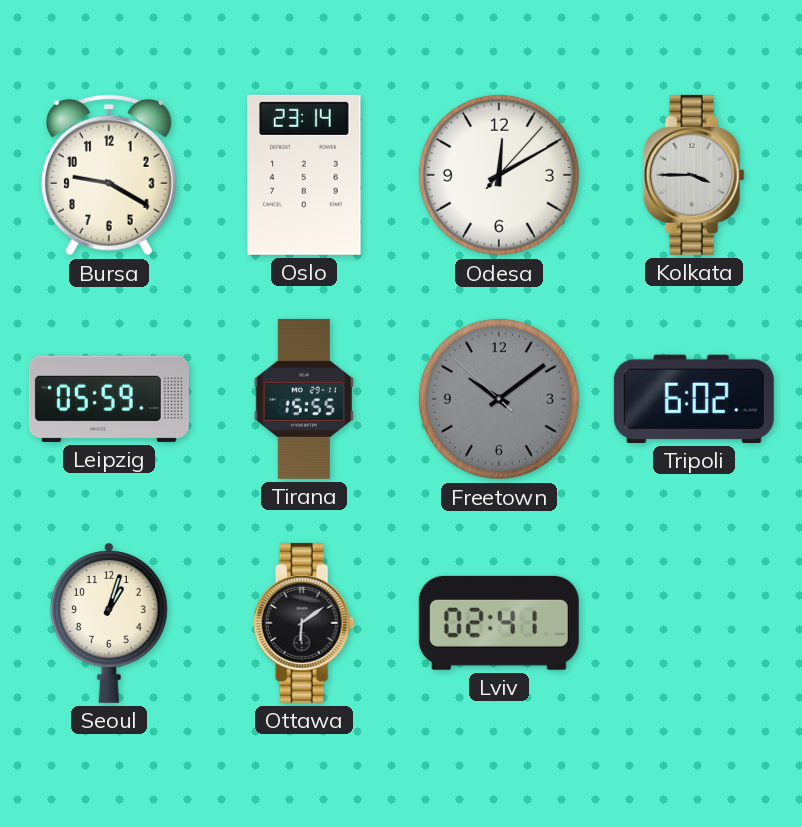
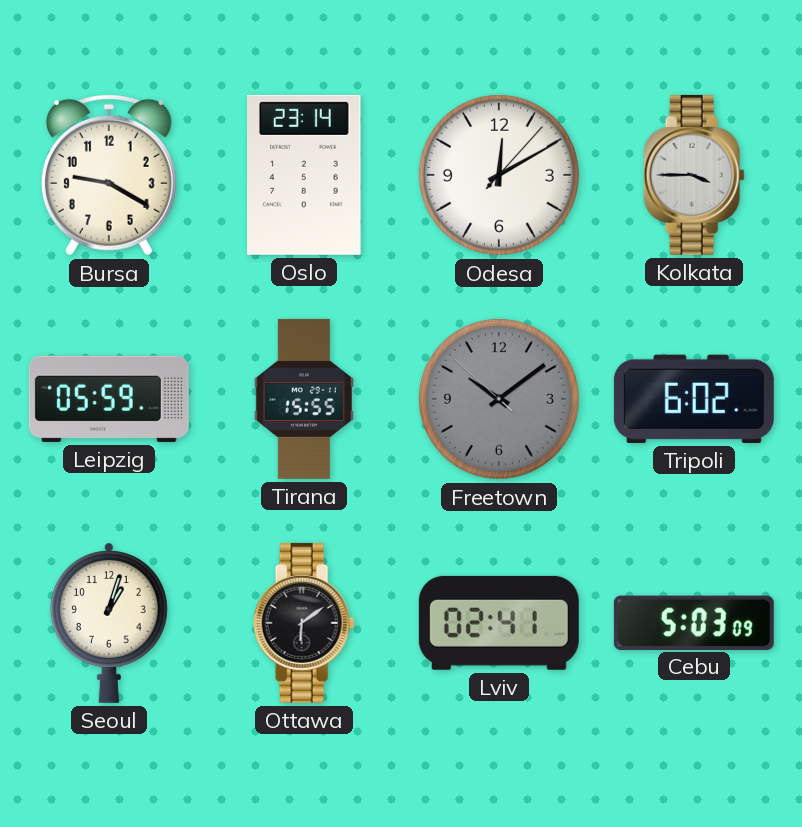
Cebu: none -> 5:03
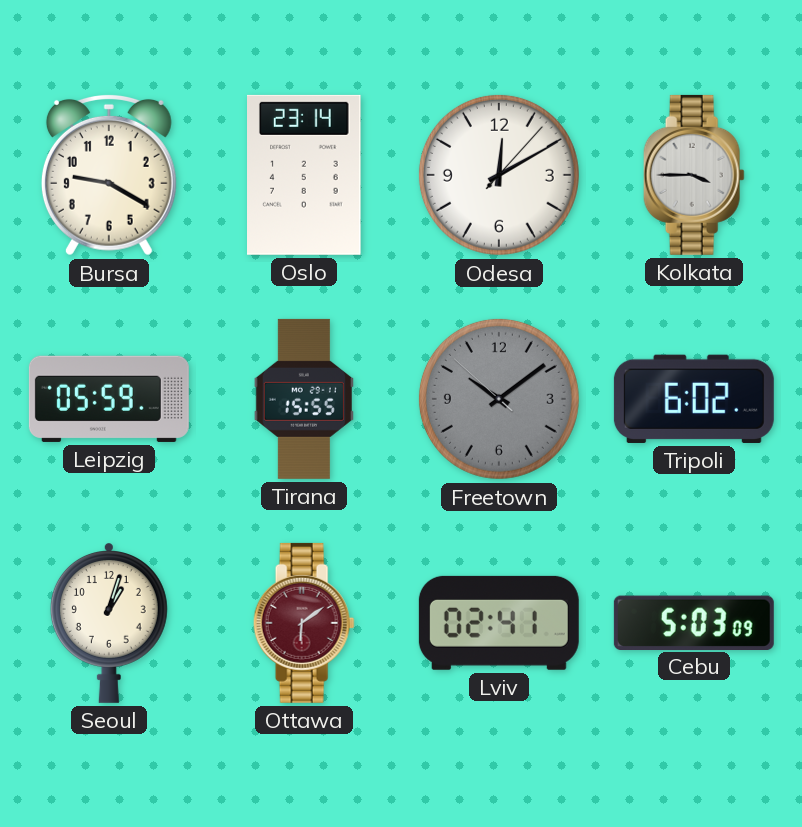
Ottawa dial: black -> burgundy
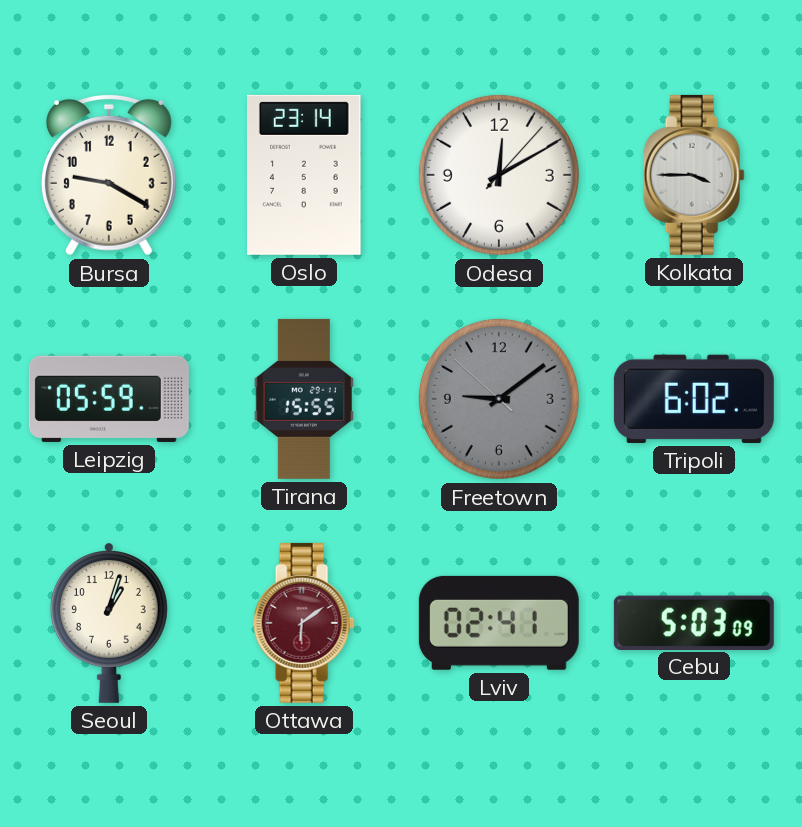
Freetown: 10:08 -> 9:08
